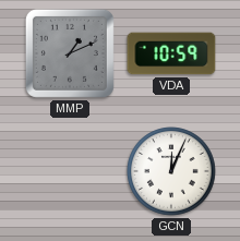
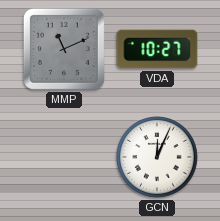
MMP: 1:11 -> 11:11
VDA: 10:59 -> 10:27
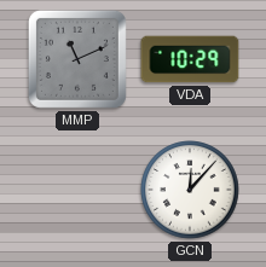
VDA: 10:27 -> 10:29
GCN: 12:04 -> 12:07
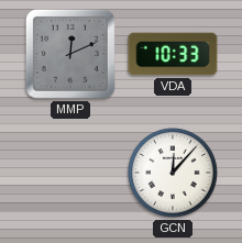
MMP: 11:11 -> 12:11
VDA: 10:29 -> 10:33
